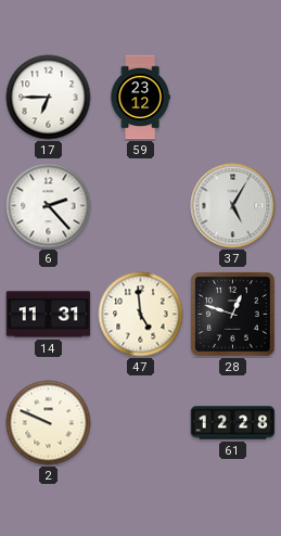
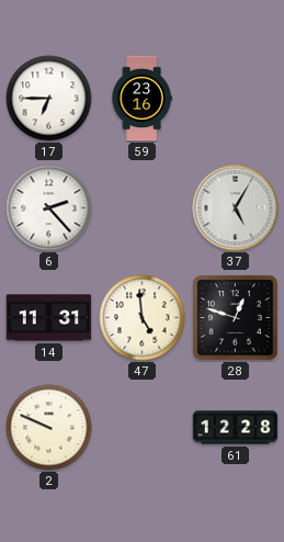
59: 23:12 -> 23:16
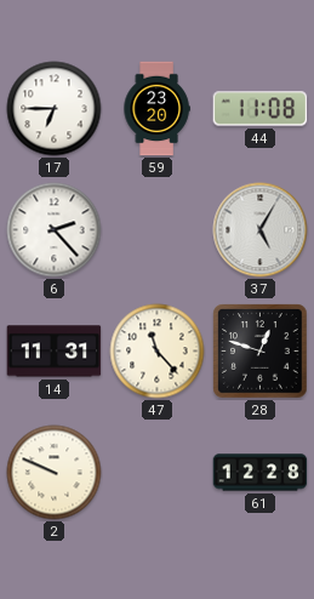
59: 23:16 -> 23:20
44: none -> 11:08
47: 4:59 -> 11:23
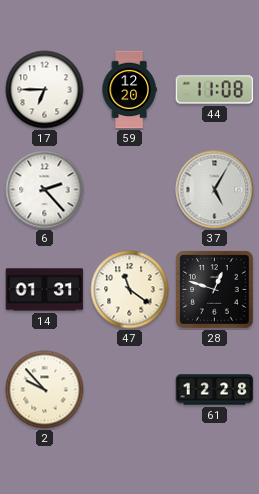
59: 23:20 -> 12:20
14: 11:31 -> 01:31
47: 11:23 -> 11:21
2: 9:49 -> 9:53
